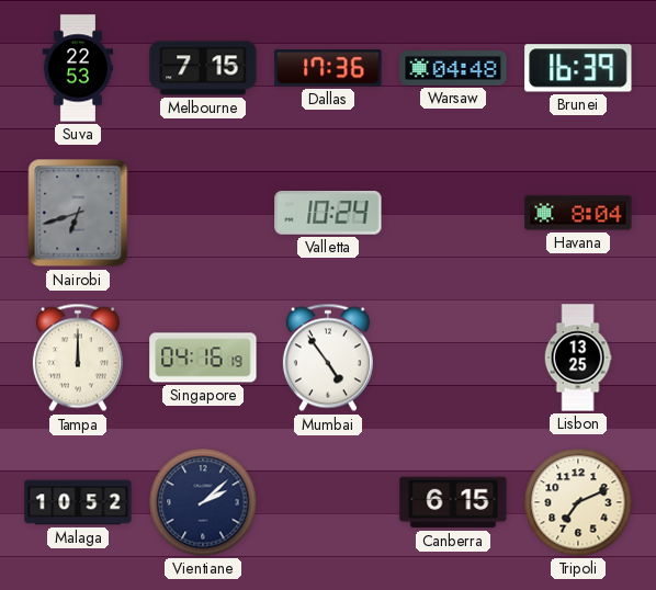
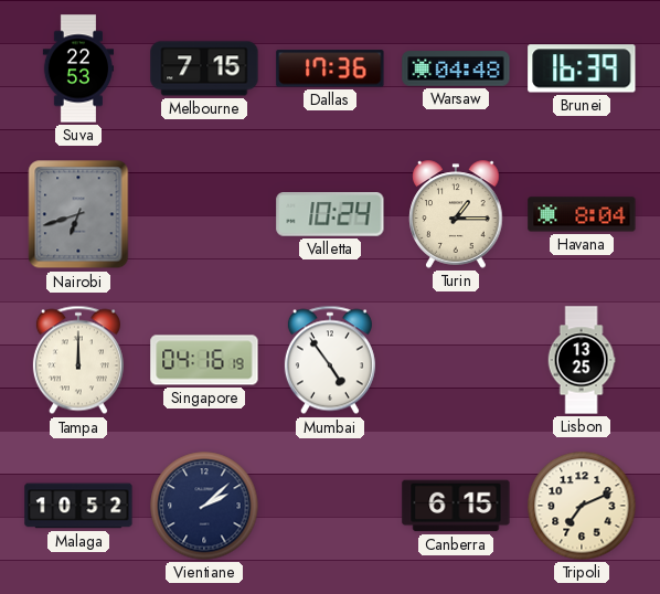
Turin: none -> 1:15
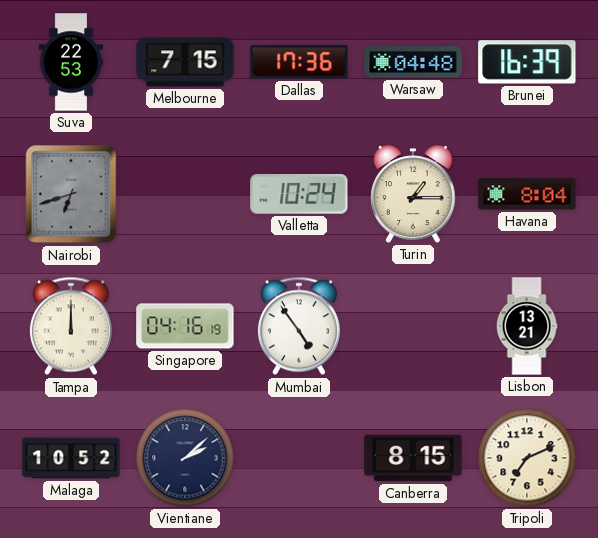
Lisbon: 13:25 -> 13:21
Canberra: 6:15 -> 8:15
